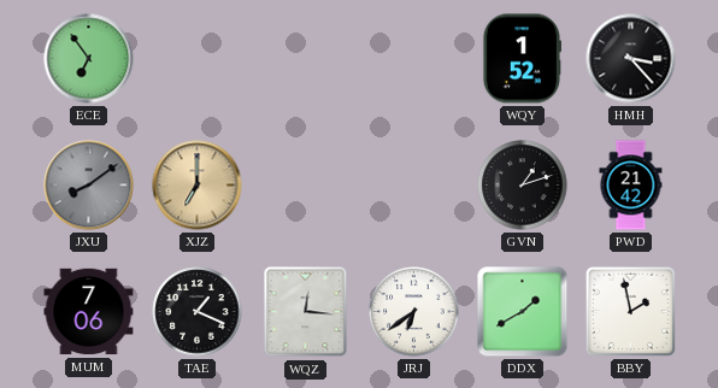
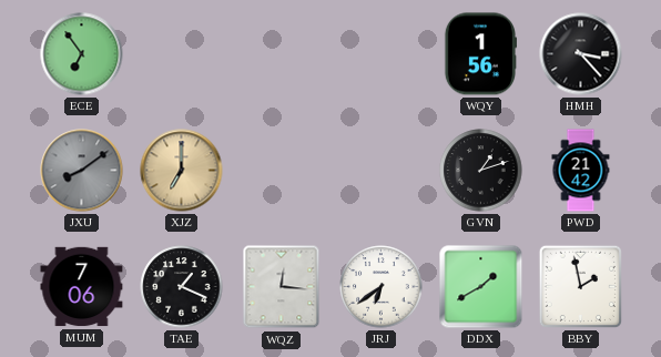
WQY: 1:52 -> 1:56
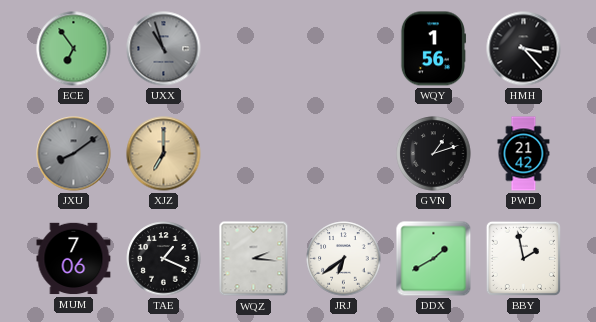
UXX: none -> 10:57
WQZ: 12:16 -> 2:16
